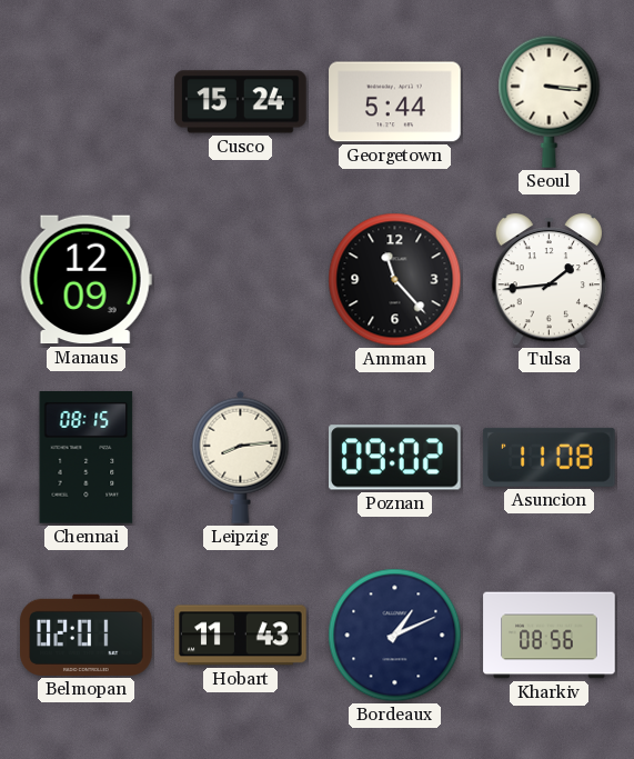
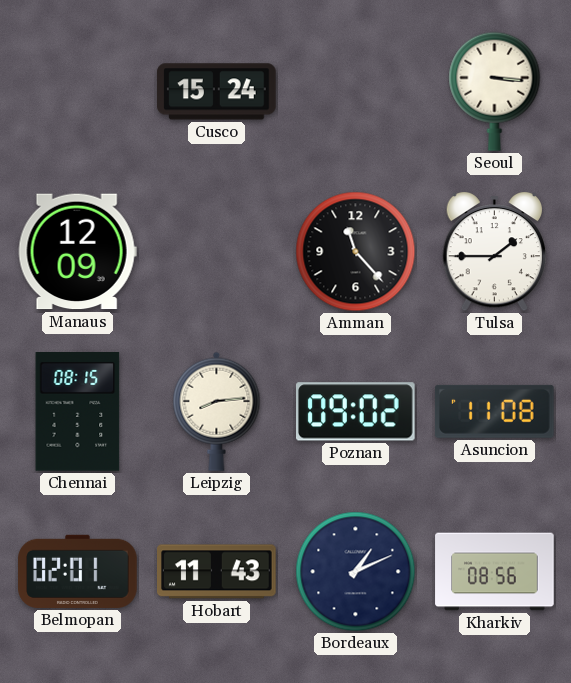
Georgetown: 5:44 -> none
Tulsa: 1:44 -> 1:45
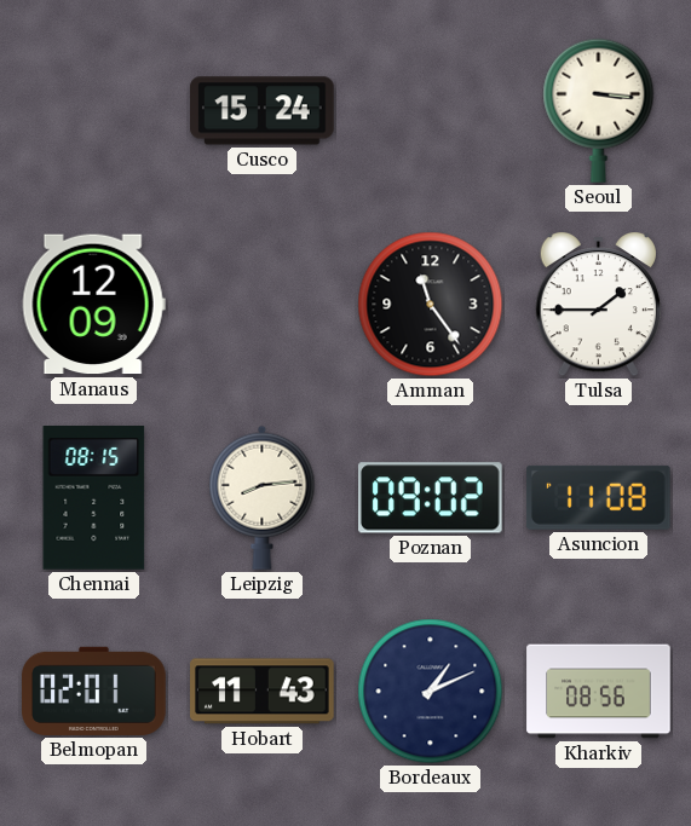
Amman: 11:23 -> 11:24
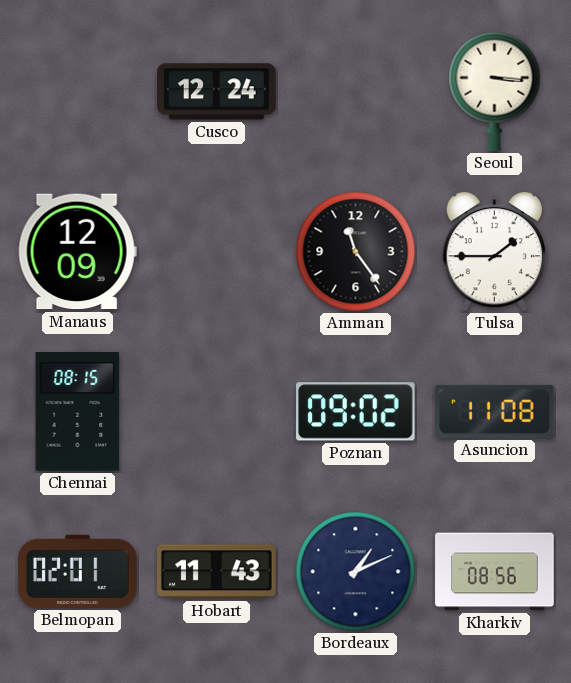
Cusco: 15:24 -> 12:24
Leipzig: 8:14 -> none
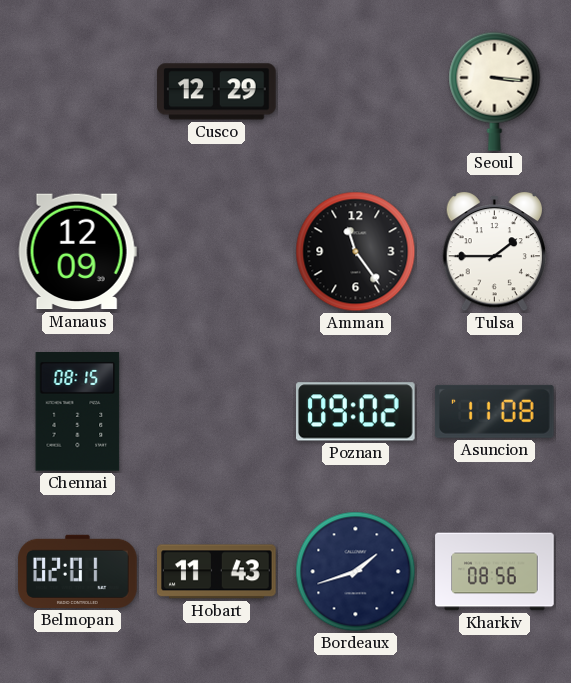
Cusco: 12:24 -> 12:29
Bordeaux: 1:11 -> 1:42
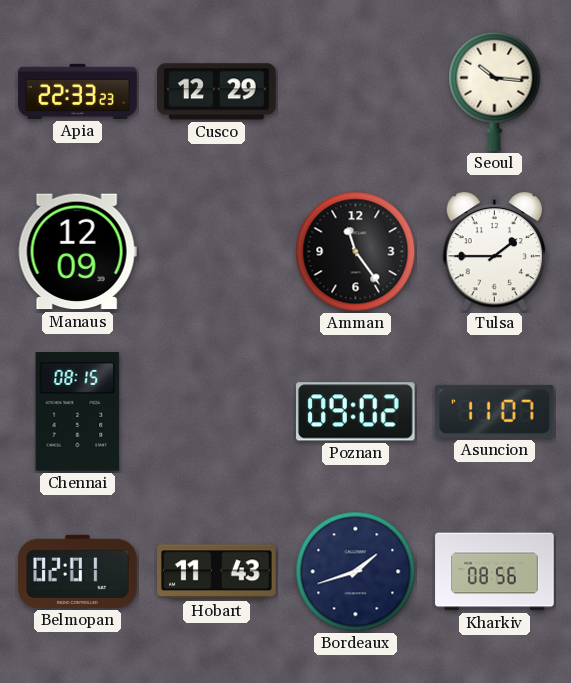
Apia: none -> 22:33
Seoul: 3:16 -> 10:16
Asuncion: 11:08 -> 11:07
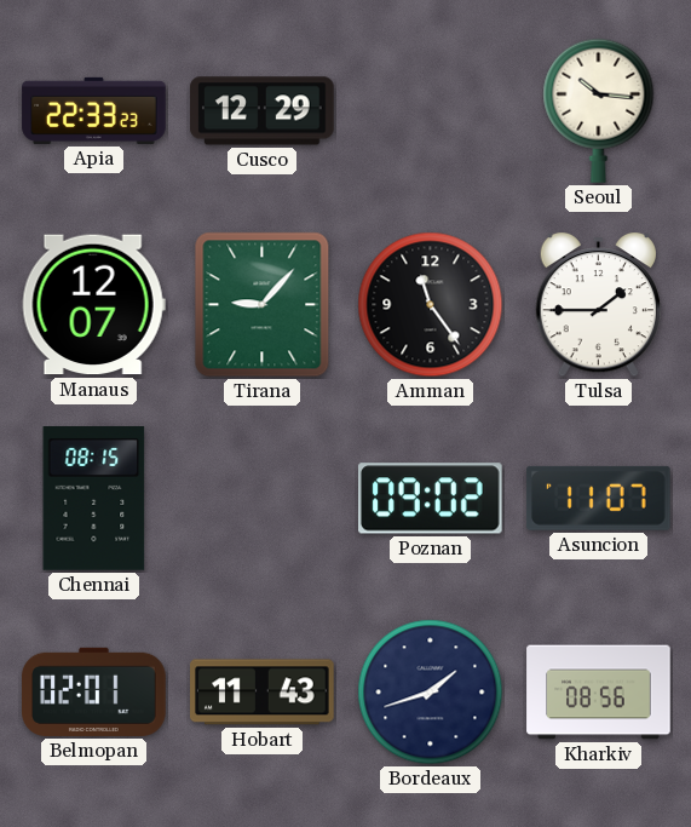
Manaus: 12:09 -> 12:07
Tirana: none -> 9:07
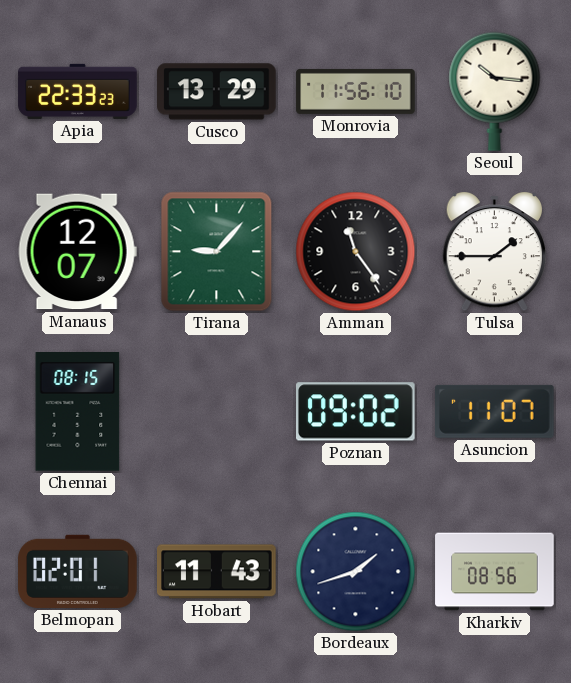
Cusco: 12:29 -> 13:29
Monrovia: none -> 11:56
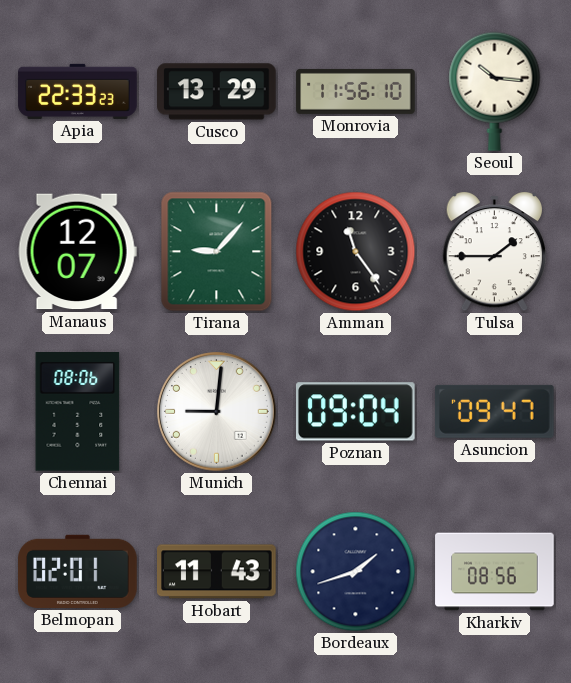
Chennai: 08:15 -> 08:06
Munich: none -> 9:01
Poznan: 09:02 -> 09:04
Asuncion: 11:07 -> 09:47
